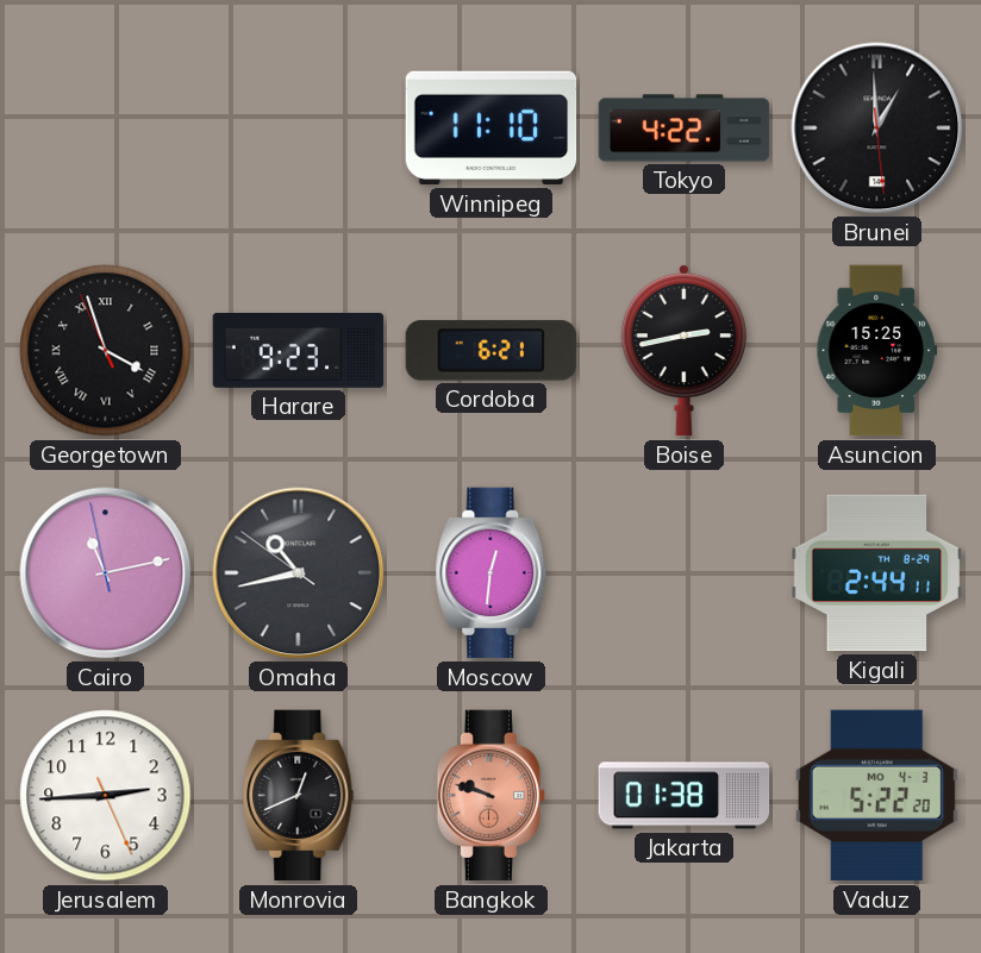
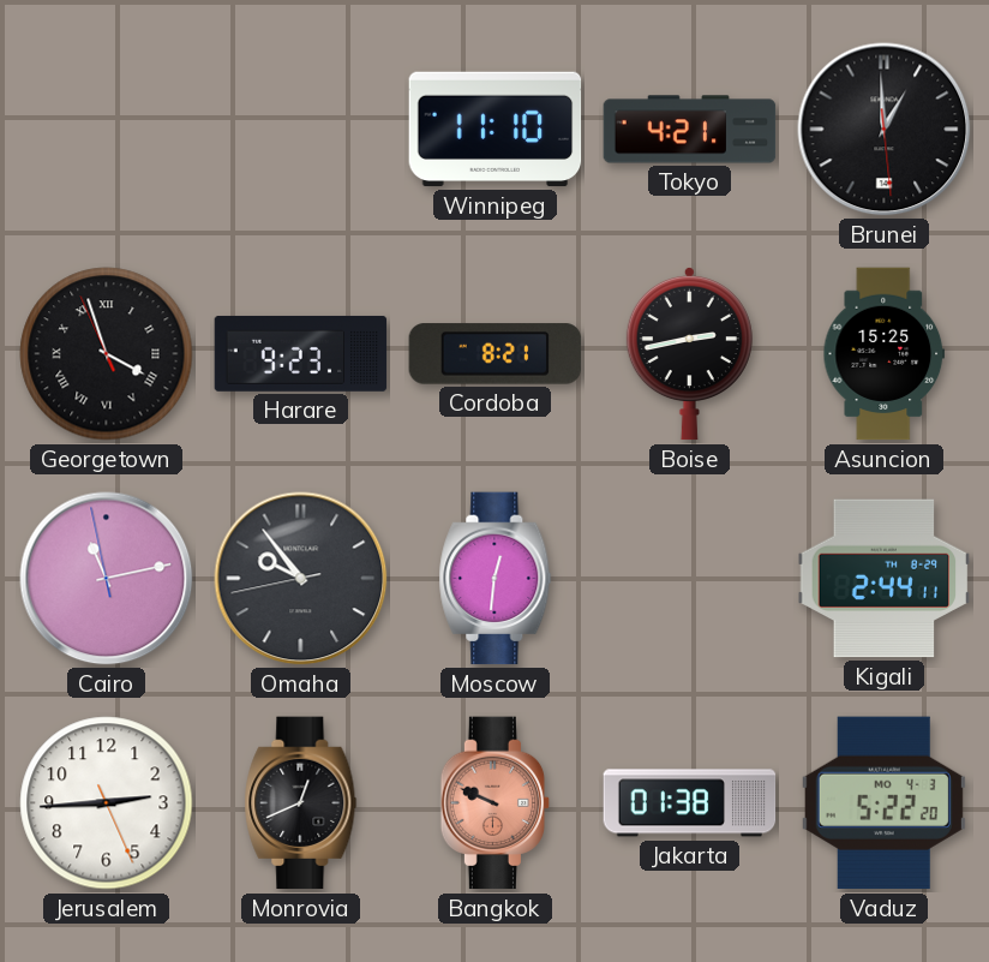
Tokyo: 4:22 -> 4:21
Cordoba: 6:21 -> 8:21
Omaha: 10:42 -> 9:53
Bangkok: 9:48 -> 9:49
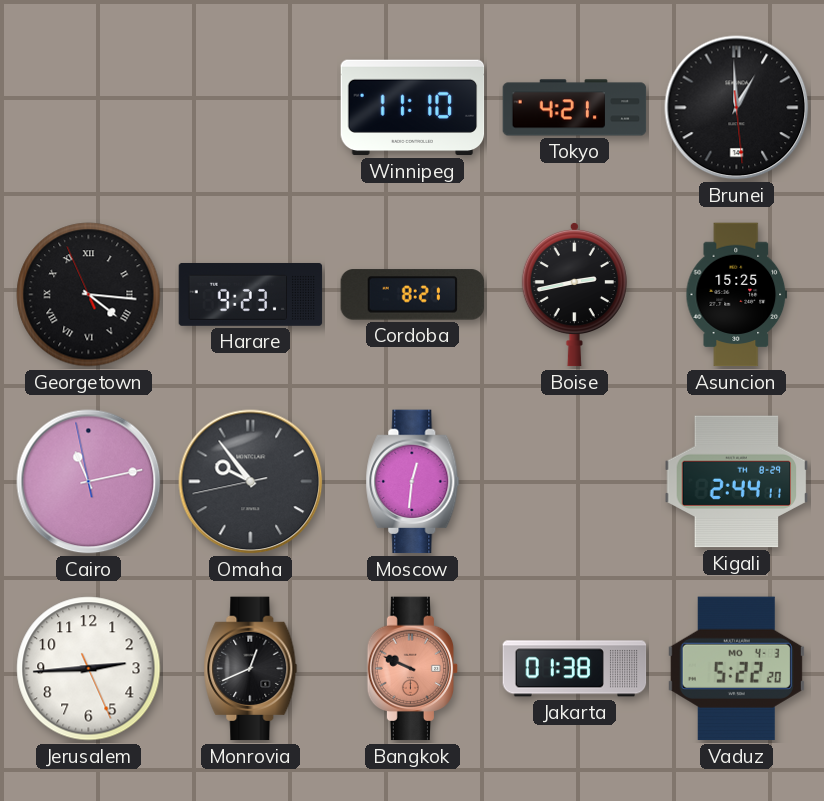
Georgetown: 3:56 -> 4:15
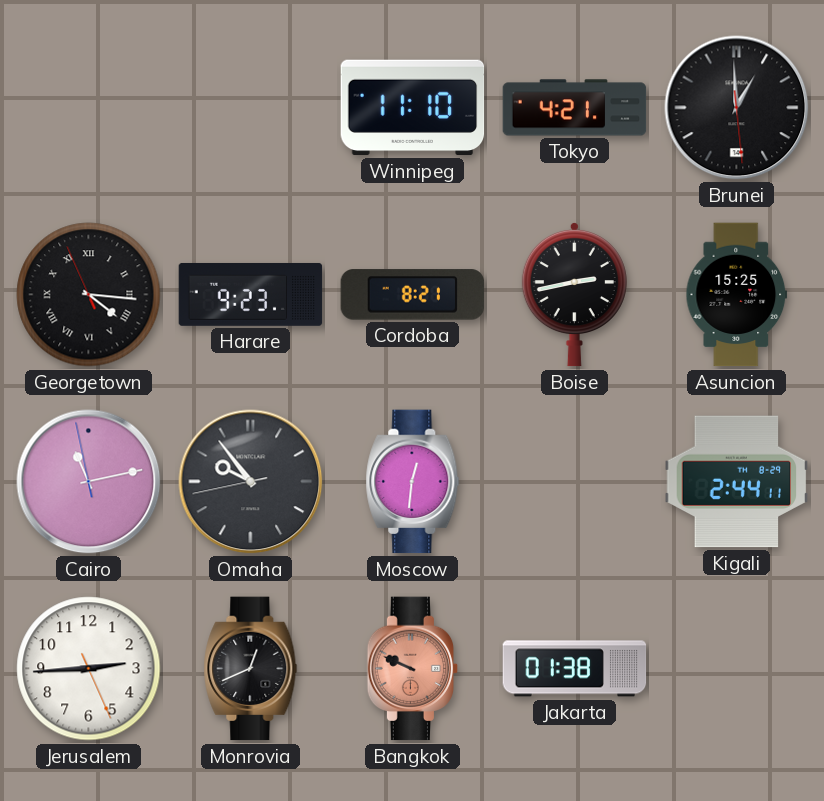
Vaduz: 5:22 -> none
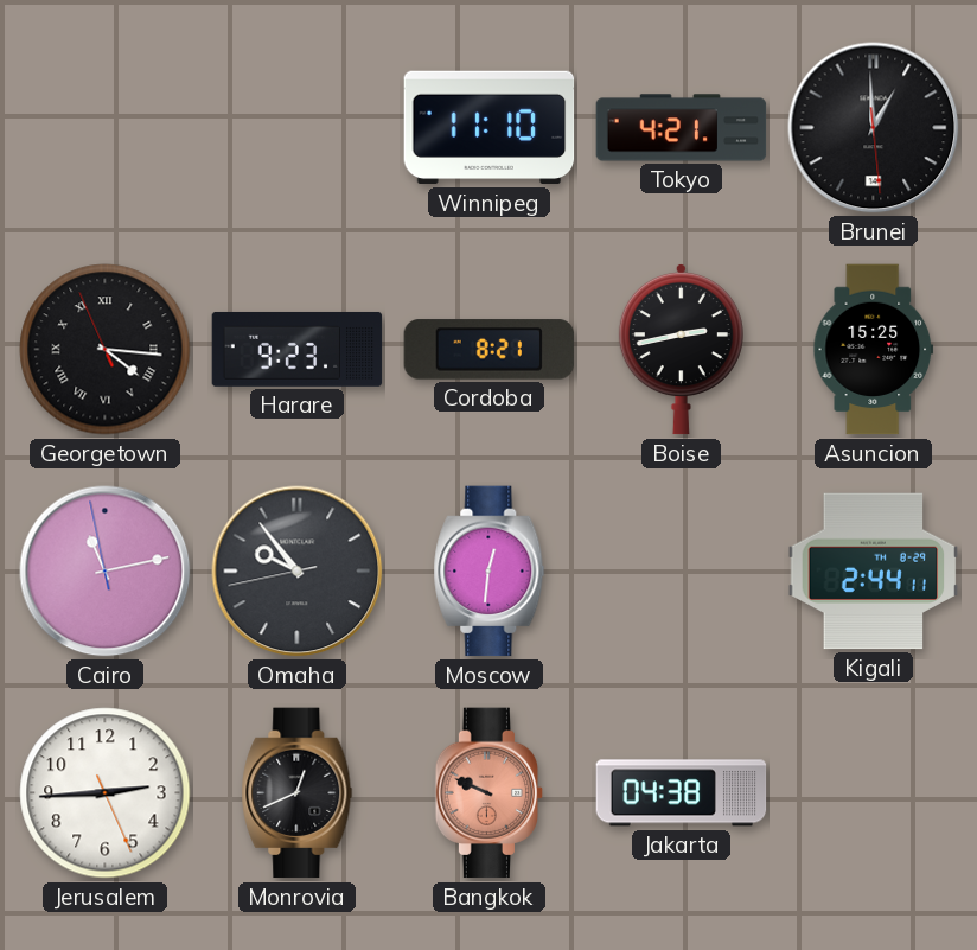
Jakarta: 01:38 -> 04:38
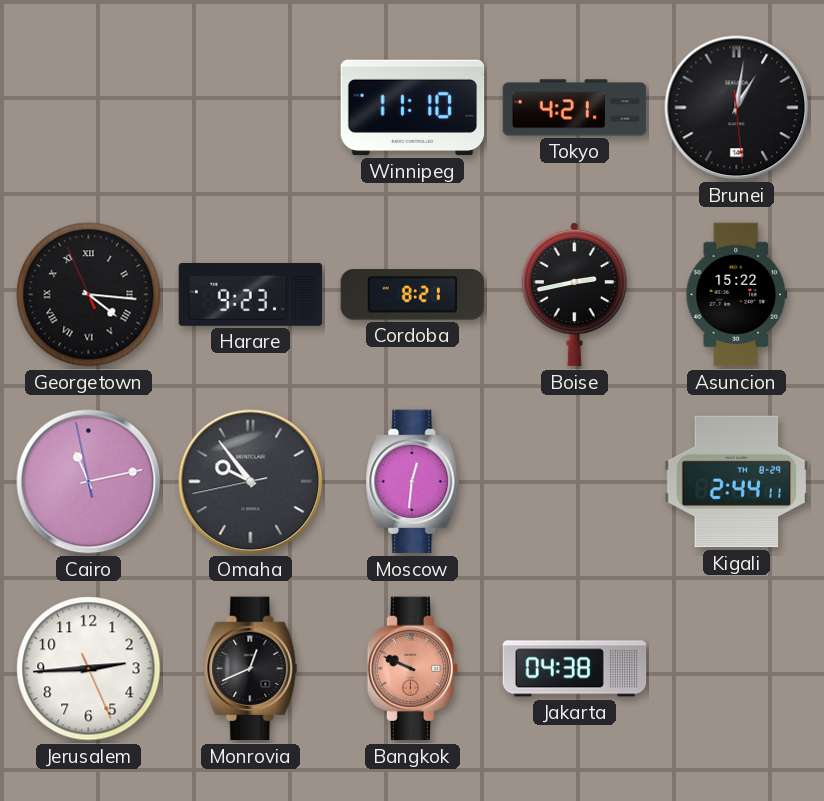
Brunei: 12:59 -> 1:01
Asuncion: 15:25 -> 15:22
